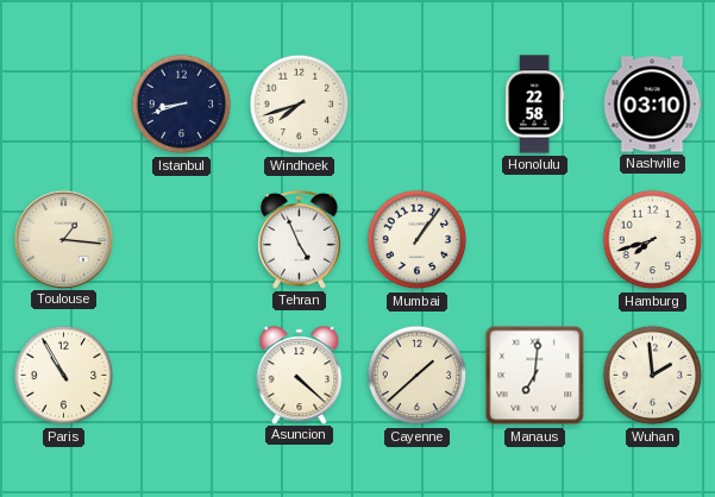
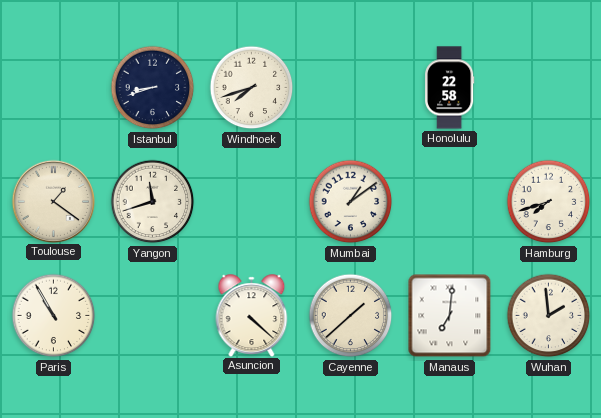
Nashville: 03:10 -> none
Toulouse: 1:16 -> 1:21
Yangon: none -> 11:42
Tehran: 4:56 -> none
Mumbai: 1:06 -> 1:09
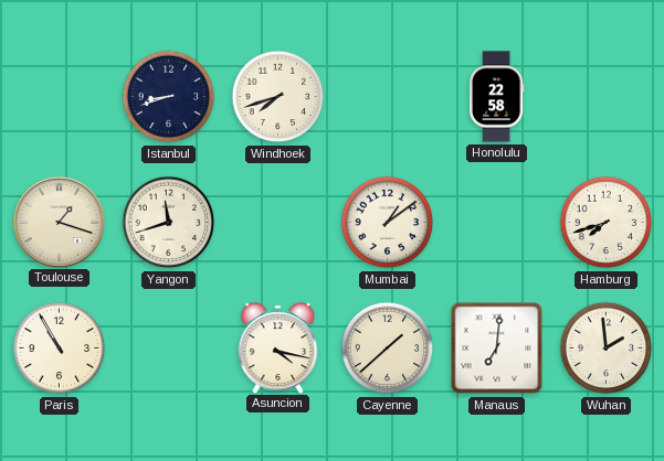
Toulouse: 1:21 -> 1:18
Asuncion: 4:22 -> 4:17
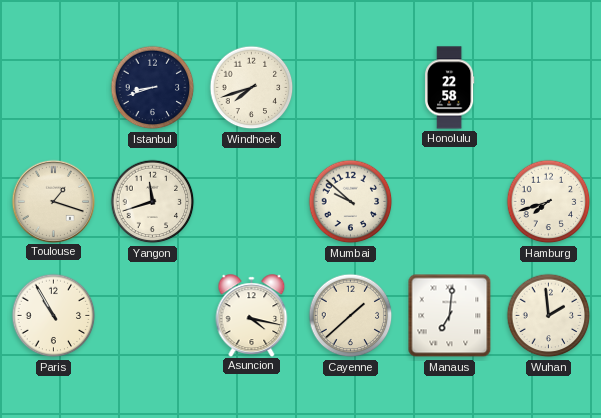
Mumbai: 1:09 -> 9:52
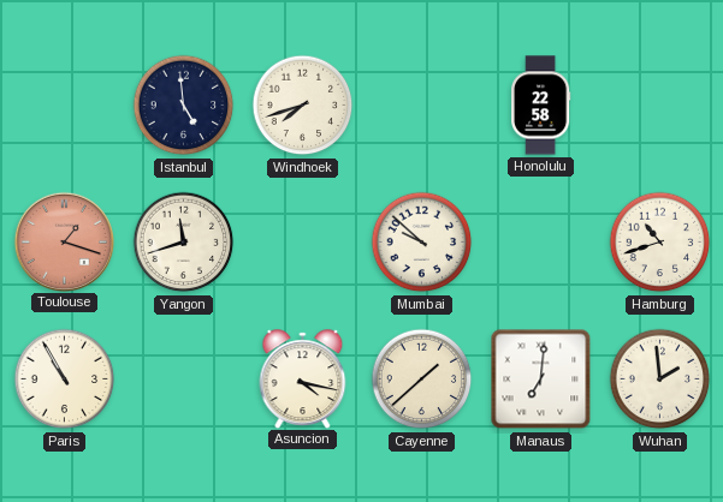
Istanbul: 8:42 -> 4:59
Toulouse dial: cream -> salmon
Hamburg: 7:42 -> 10:42
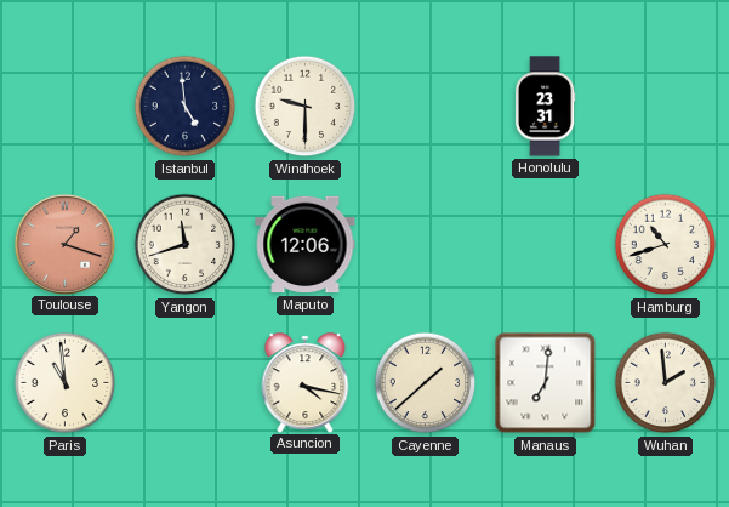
Windhoek: 7:42 -> 9:30
Honolulu: 22:58 -> 23:31
Maputo: none -> 12:06
Mumbai: 9:52 -> none
Paris: 10:55 -> 10:59
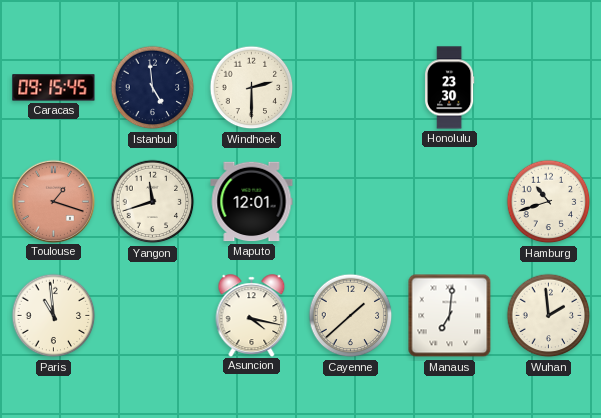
Caracas: none -> 09:15
Windhoek: 9:30 -> 2:30
Honolulu: 23:31 -> 23:30
Maputo: 12:06 -> 12:01
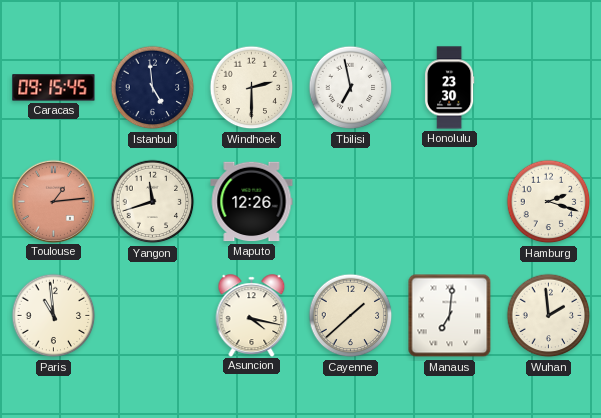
Tbilisi: none -> 6:58
Toulouse: 1:18 -> 1:14
Maputo: 12:01 -> 12:26
Hamburg: 10:42 -> 2:18
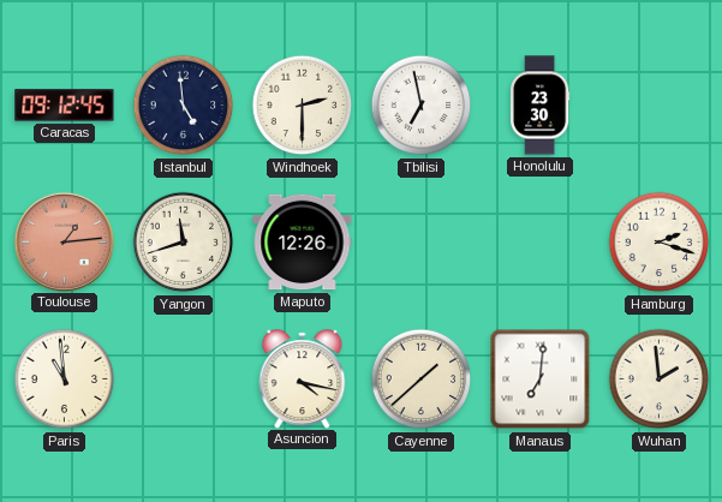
Caracas: 09:15 -> 09:12
